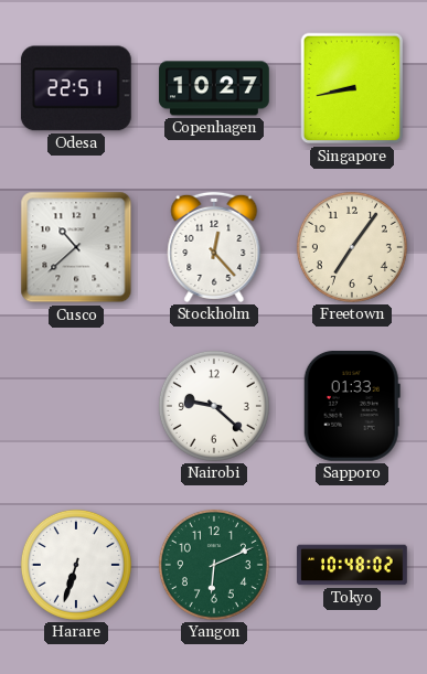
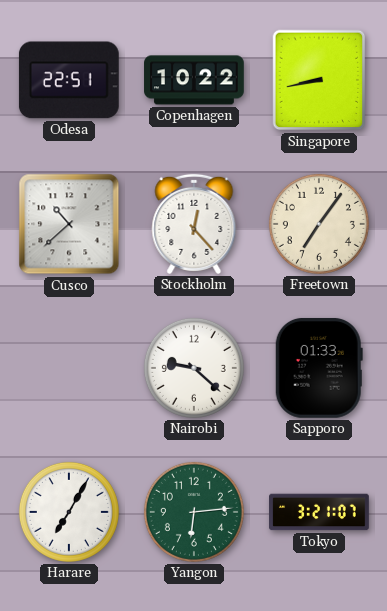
Copenhagen: 10:27 -> 10:22
Harare: 6:33 -> 7:05
Yangon: 6:11 -> 6:14
Tokyo: 10:48 -> 3:21
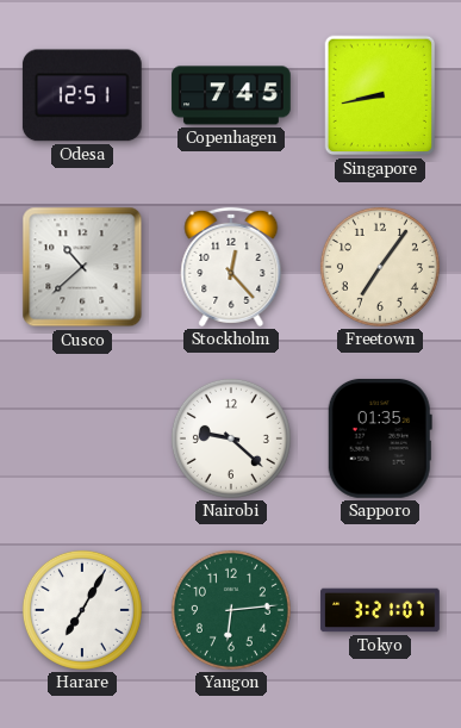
Odesa: 22:51 -> 12:51
Copenhagen: 10:22 -> 7:45
Sapporo: 01:33 -> 01:35
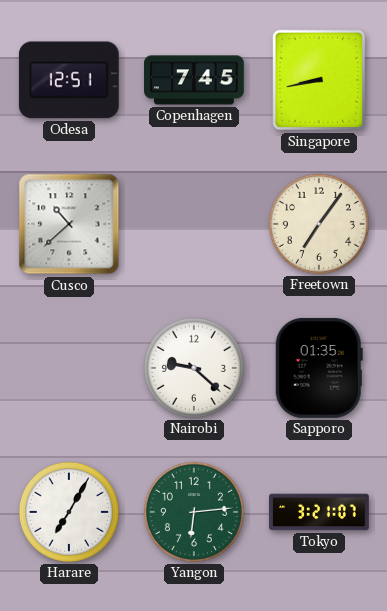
Stockholm: 12:23 -> none
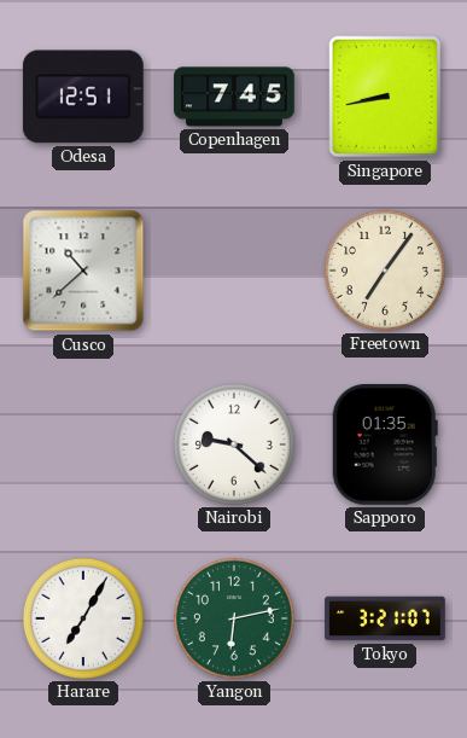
Yangon: 6:14 -> 6:13
